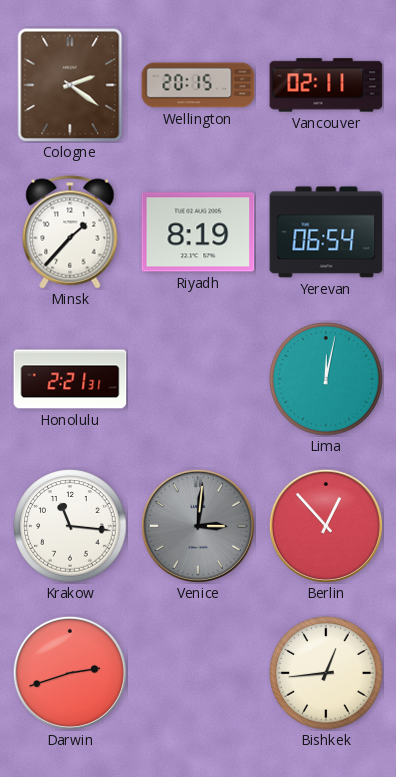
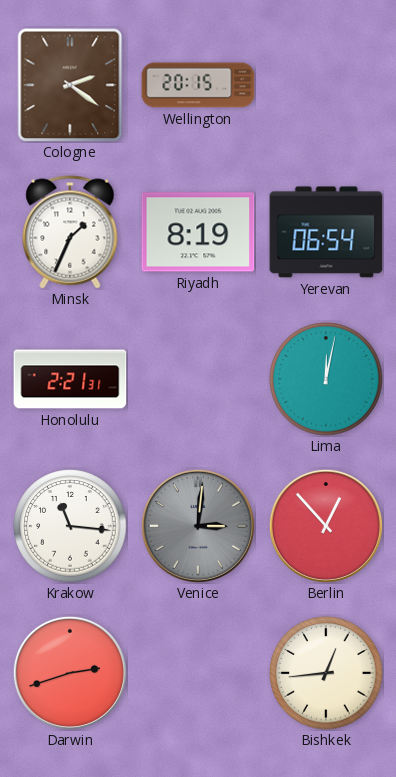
Vancouver: 02:11 -> none
Minsk: 1:37 -> 1:34
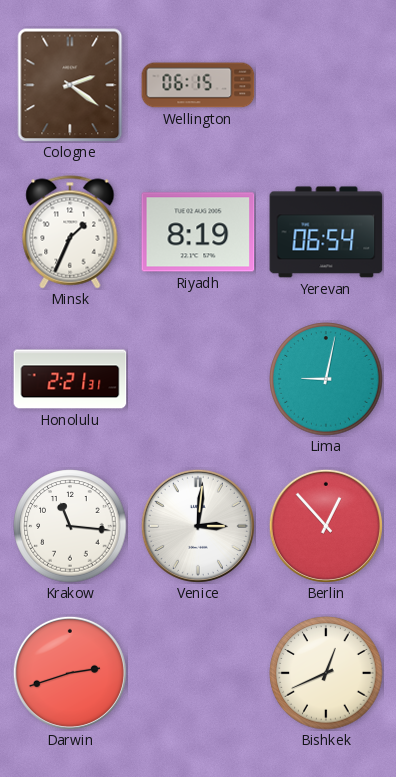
Wellington: 20:15 -> 06:15
Lima: 12:02 -> 9:02
Venice dial: grey -> white
Bishkek: 12:44 -> 12:41
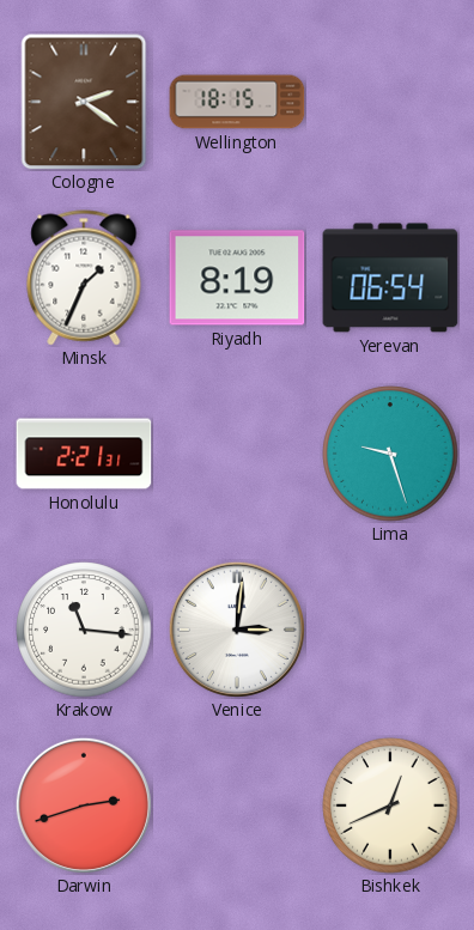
Wellington: 06:15 -> 18:15
Lima: 9:02 -> 9:27
Berlin: 12:53 -> none
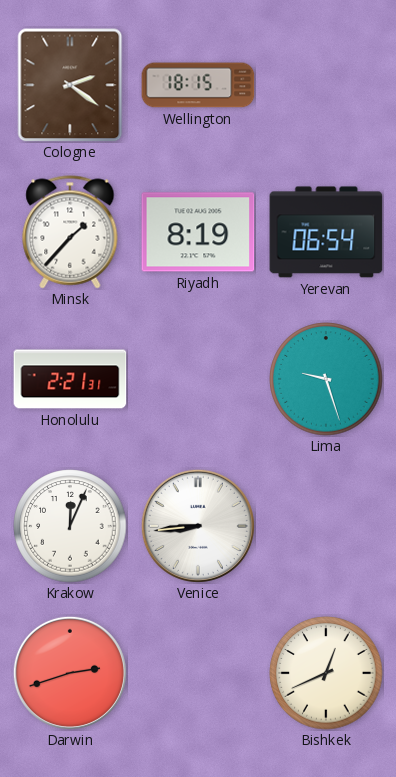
Minsk: 1:34 -> 1:37
Krakow: 11:16 -> 12:04
Venice: 3:01 -> 8:44
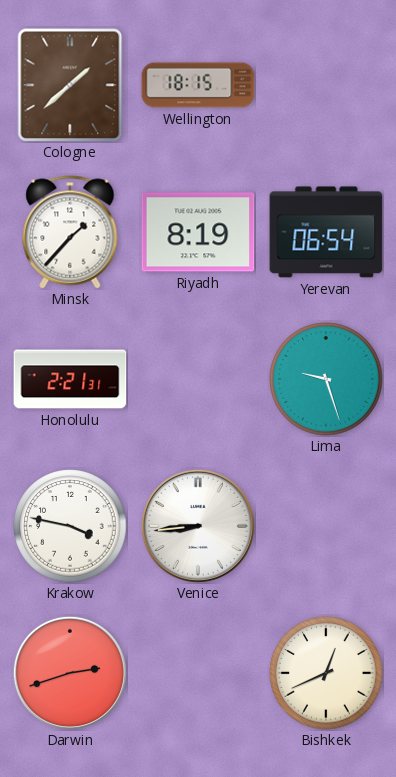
Cologne: 2:21 -> 1:38
Krakow: 12:04 -> 3:47
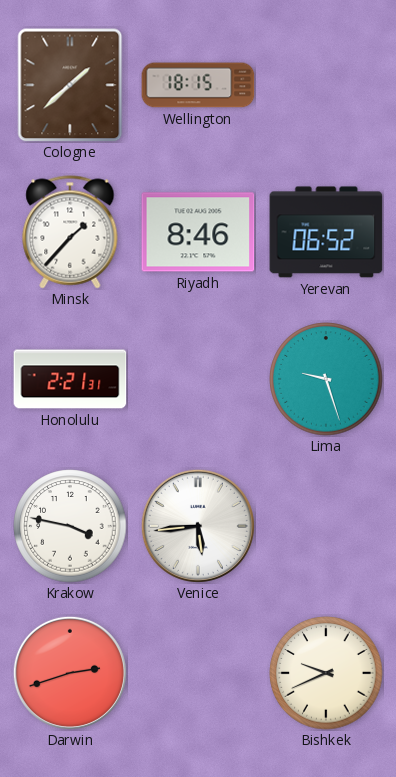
Riyadh: 8:19 -> 8:46
Yerevan: 06:54 -> 06:52
Venice: 8:44 -> 5:44
Bishkek: 12:41 -> 9:41
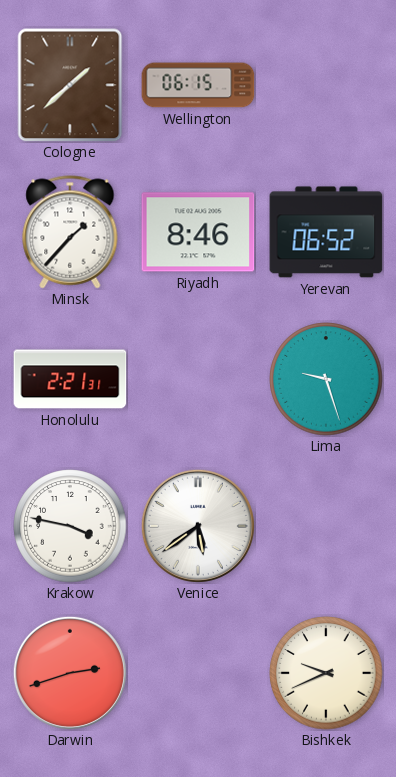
Wellington: 18:15 -> 06:15
Venice: 5:44 -> 5:39
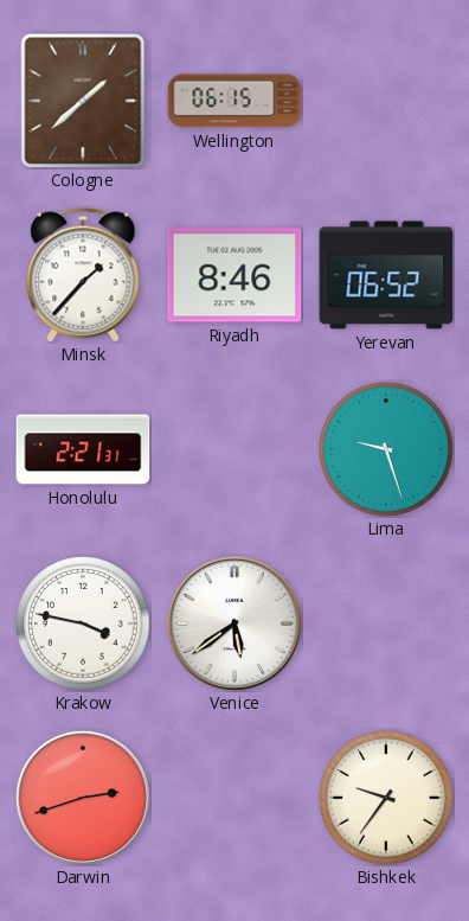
Bishkek: 9:41 -> 9:36
